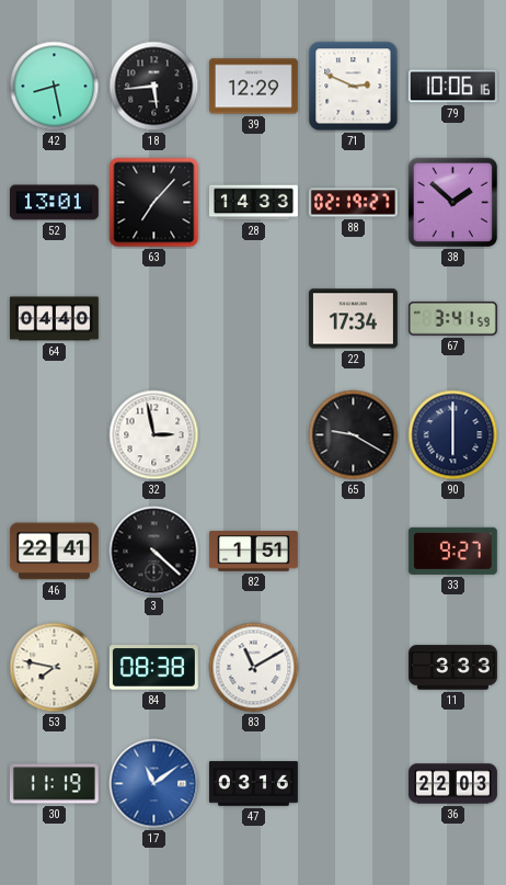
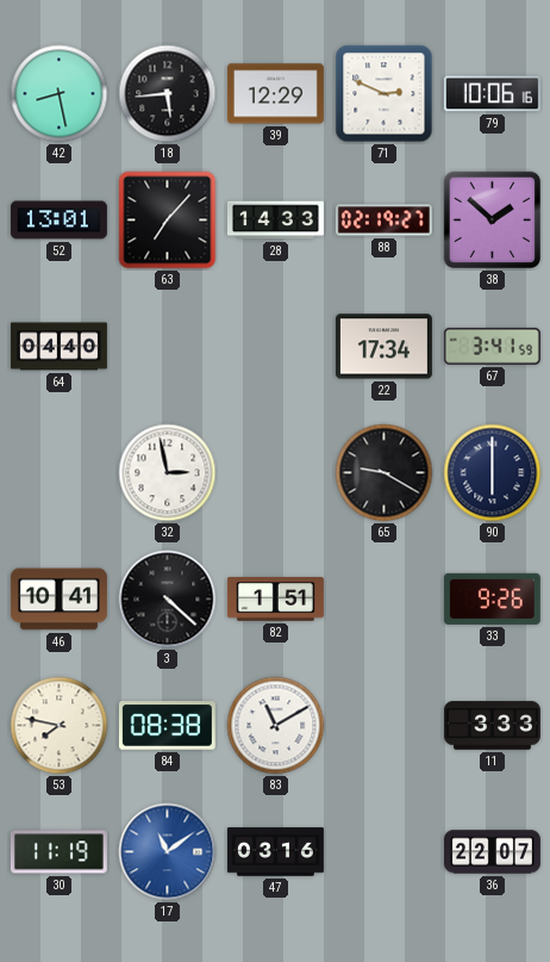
46: 22:41 -> 10:41
33: 9:27 -> 9:26
36: 22:03 -> 22:07
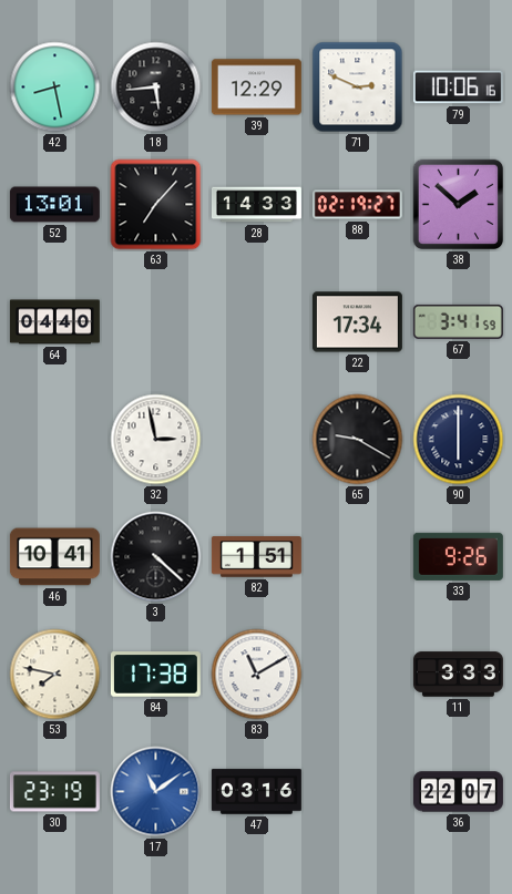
84: 08:38 -> 17:38
30: 11:19 -> 23:19
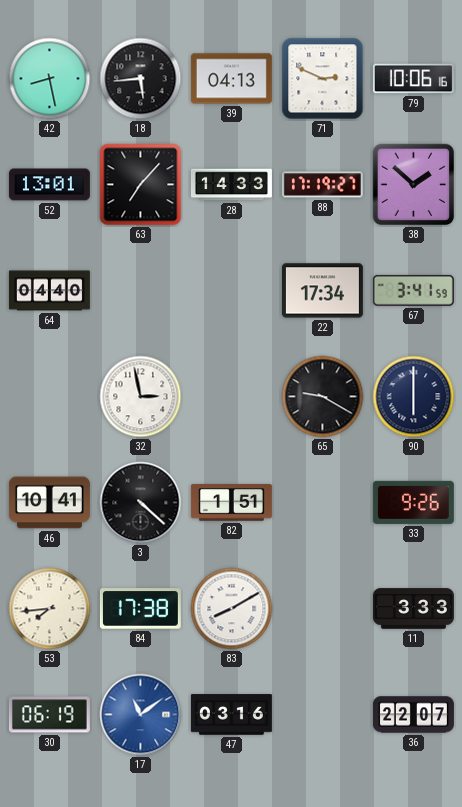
39: 12:29 -> 04:13
88: 02:19 -> 17:19
53: 7:47 -> 7:44
83: 11:10 -> 8:10
30: 23:19 -> 06:19
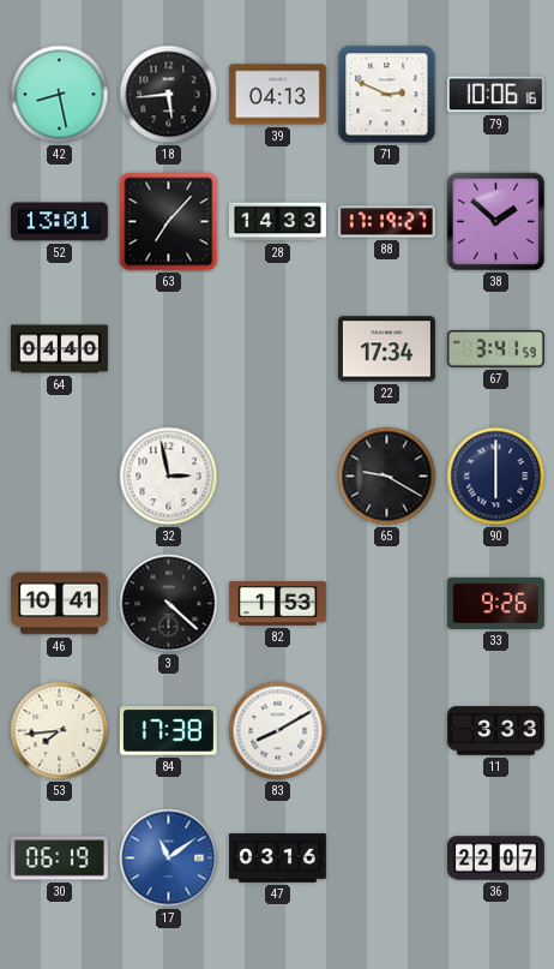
82: 1:51 -> 1:53
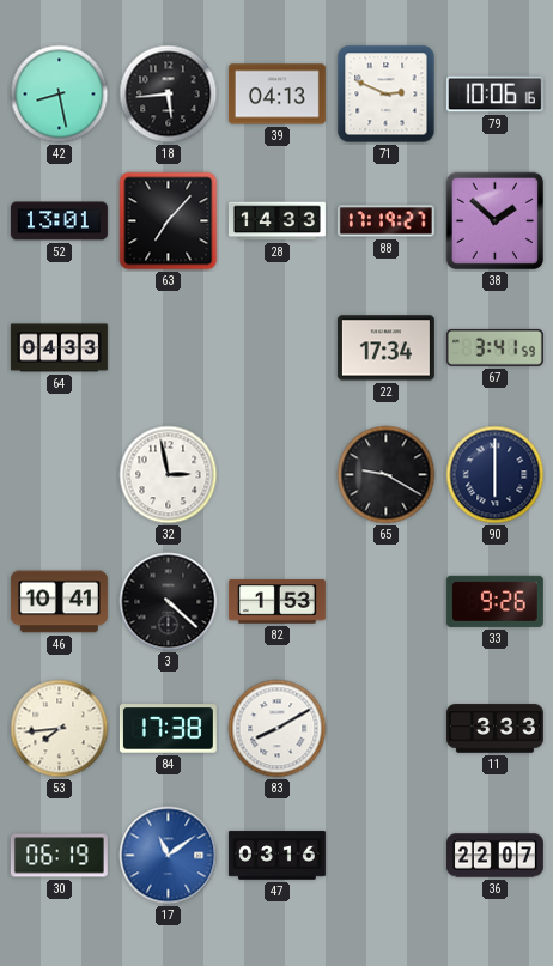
64: 04:40 -> 04:33
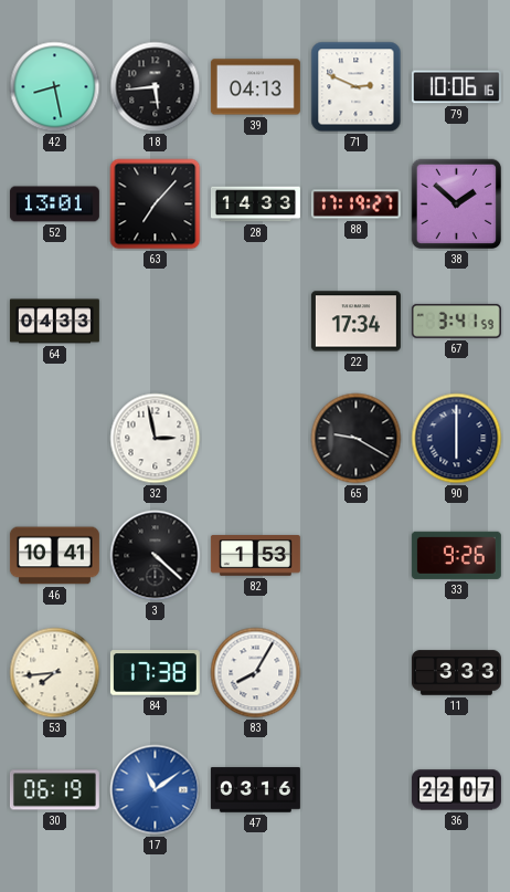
83: 8:10 -> 8:05
